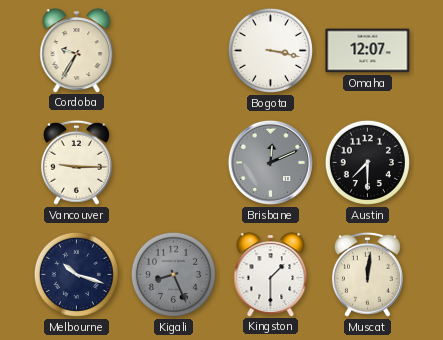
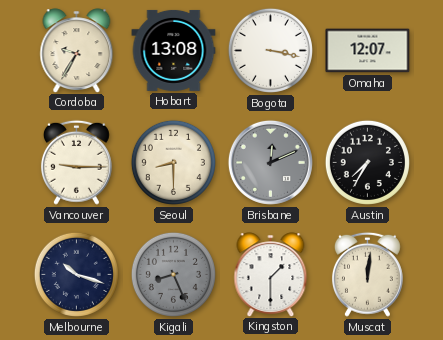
Hobart: none -> 13:08
Seoul: none -> 8:30
Austin: 7:30 -> 7:35
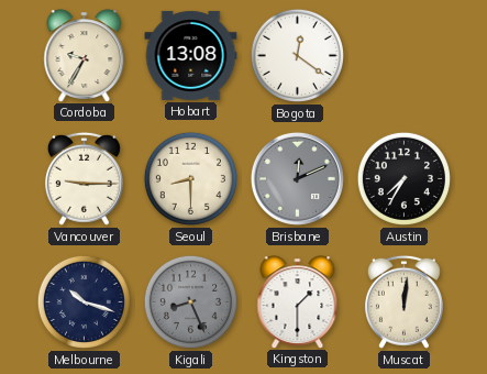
Bogota: 3:17 -> 12:21
Omaha: 12:07 -> none
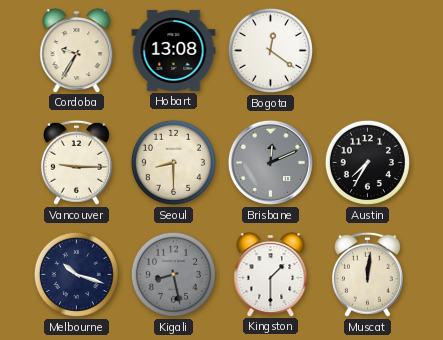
Kigali: 8:26 -> 8:28
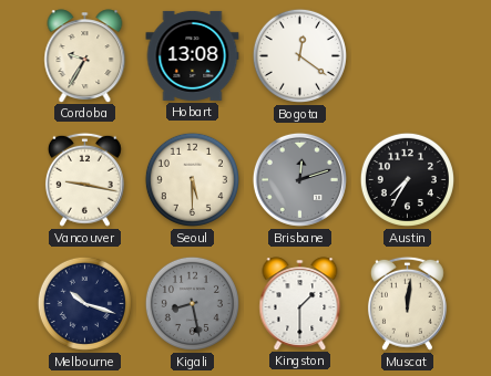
Vancouver: 9:15 -> 9:17
Seoul: 8:30 -> 5:30
Brisbane: 12:11 -> 12:12
